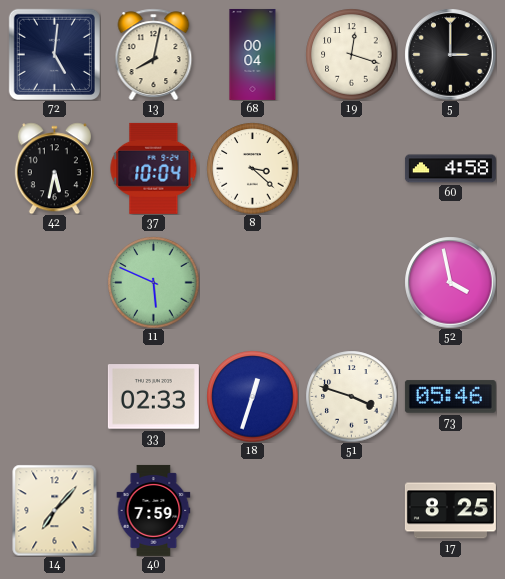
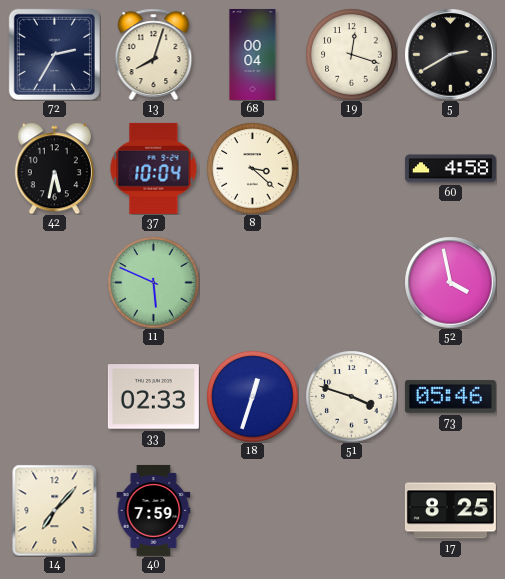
72: 5:01 -> 2:35
13: 8:02 -> 8:03
5: 3:00 -> 2:40
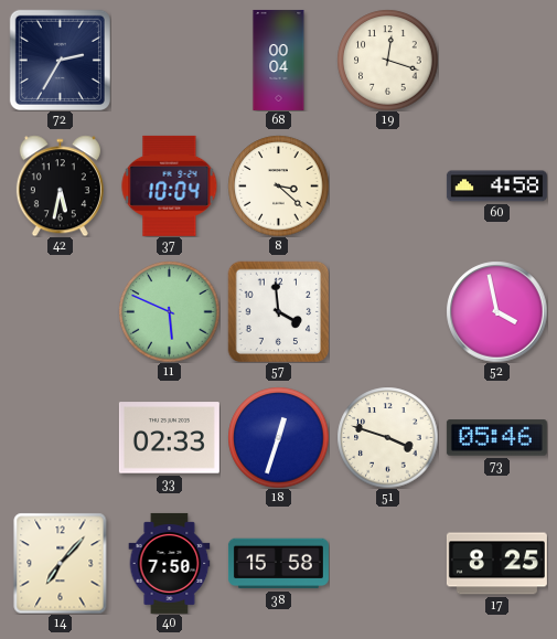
13: 8:03 -> none
5: 2:40 -> none
57: none -> 3:59
40: 7:59 -> 7:50
38: none -> 15:58
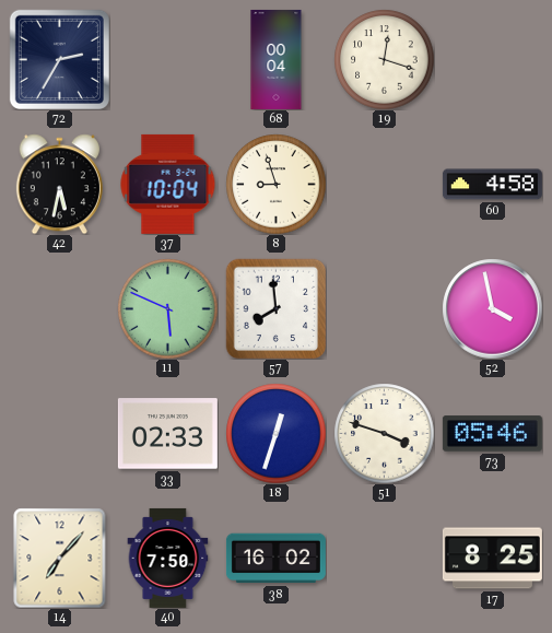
8: 3:22 -> 8:57
57: 3:59 -> 7:59
38: 15:58 -> 16:02
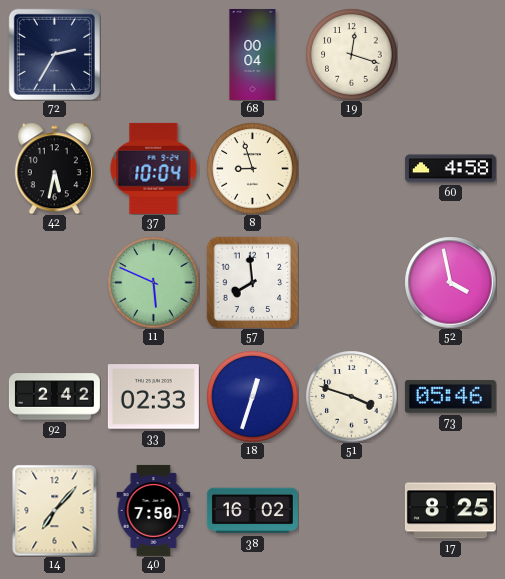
92: none -> 2:42
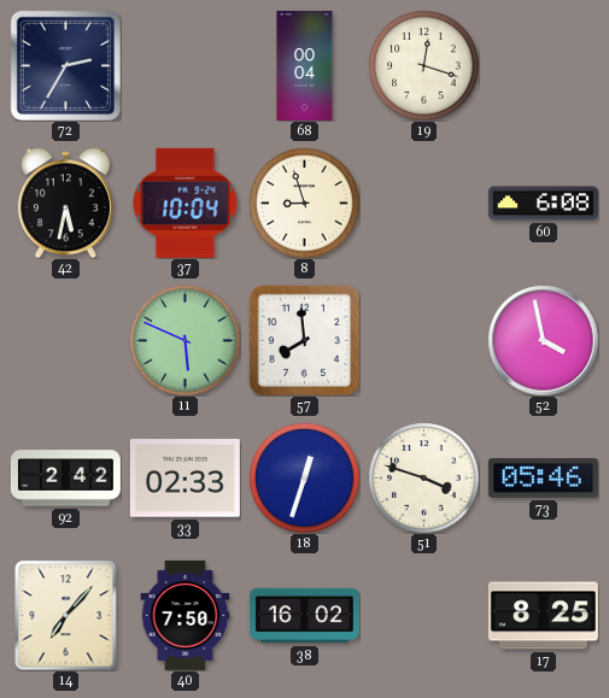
60: 4:58 -> 6:08
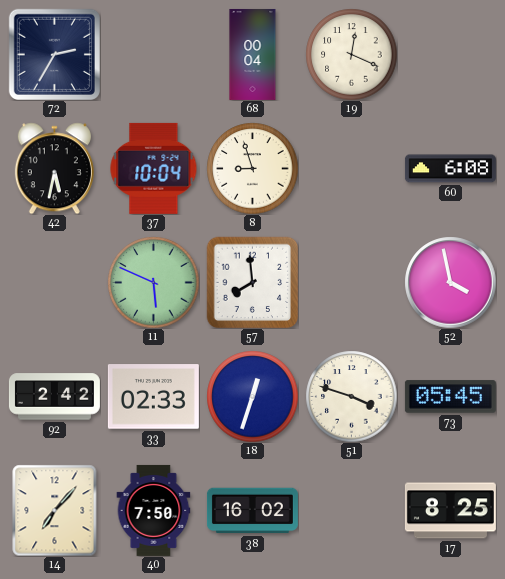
19: 12:18 -> 12:19
73: 05:46 -> 05:45
